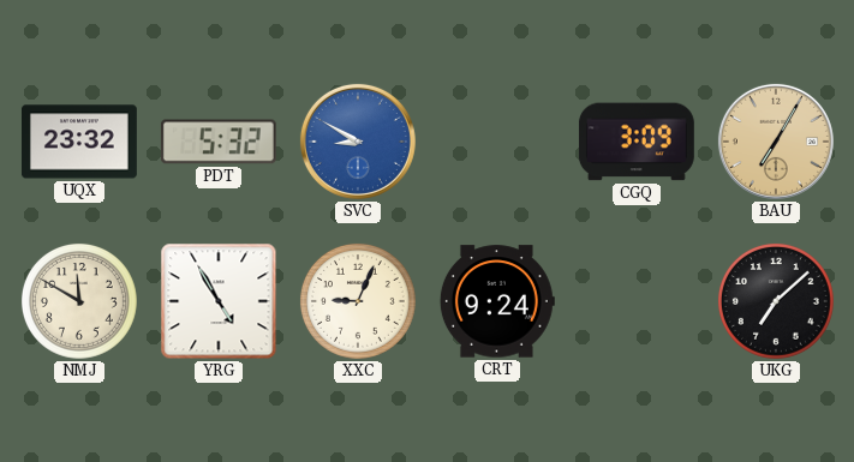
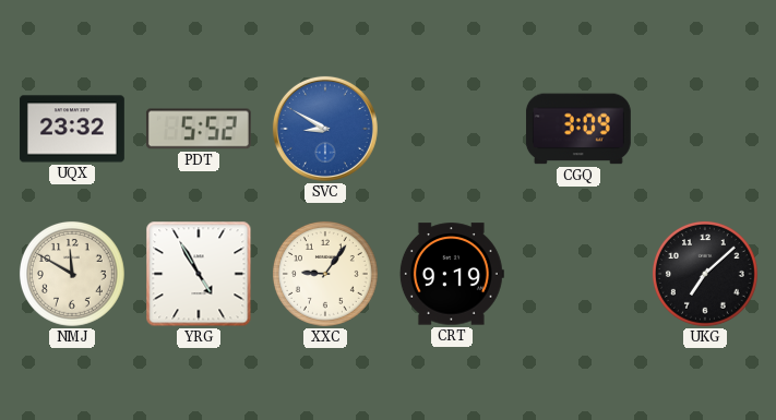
PDT: 5:32 -> 5:52
BAU: 7:05 -> none
XXC: 9:04 -> 9:06
CRT: 9:24 -> 9:19
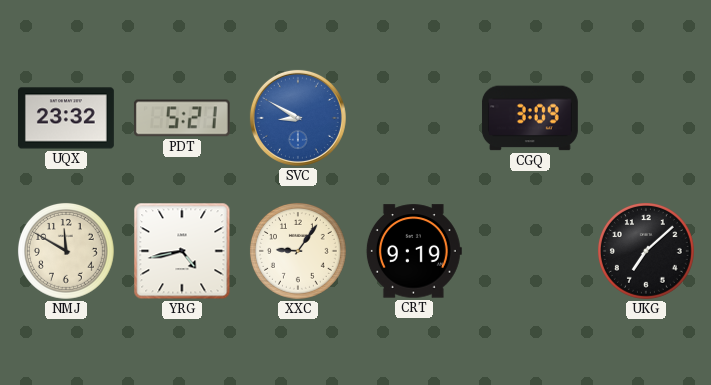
PDT: 5:52 -> 5:21
YRG: 4:55 -> 4:43
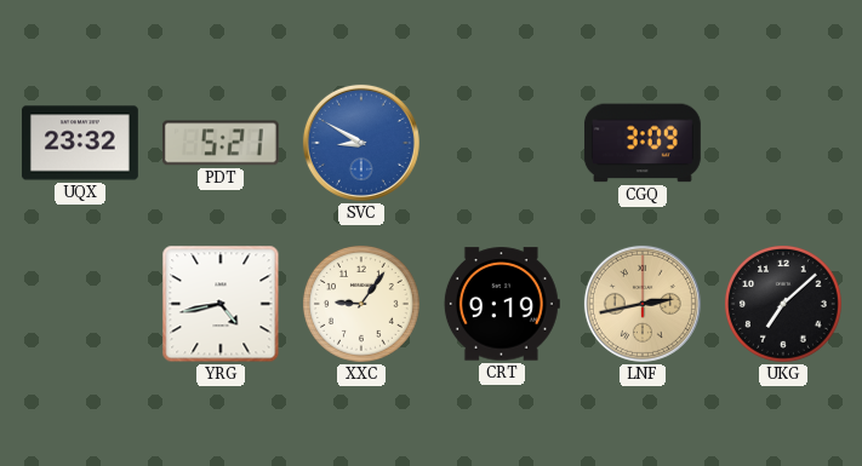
NMJ: 11:50 -> none
LNF: none -> 2:43
